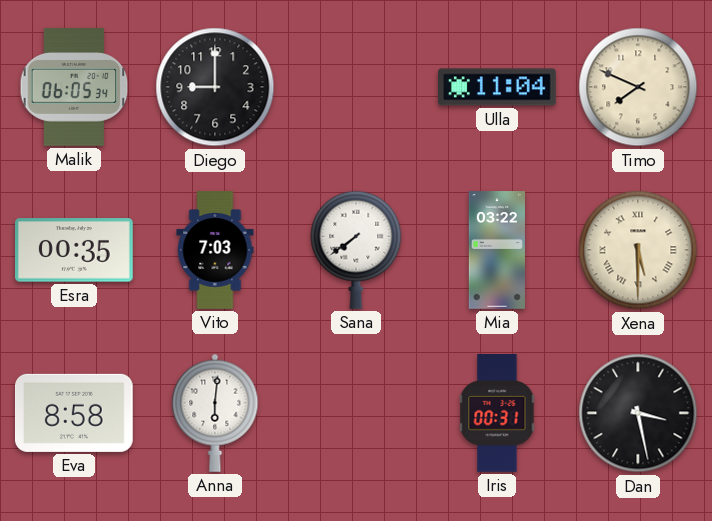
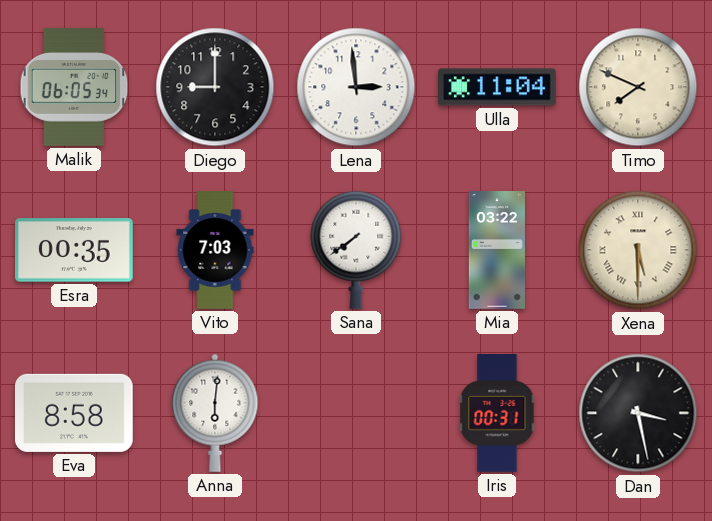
Lena: none -> 2:59
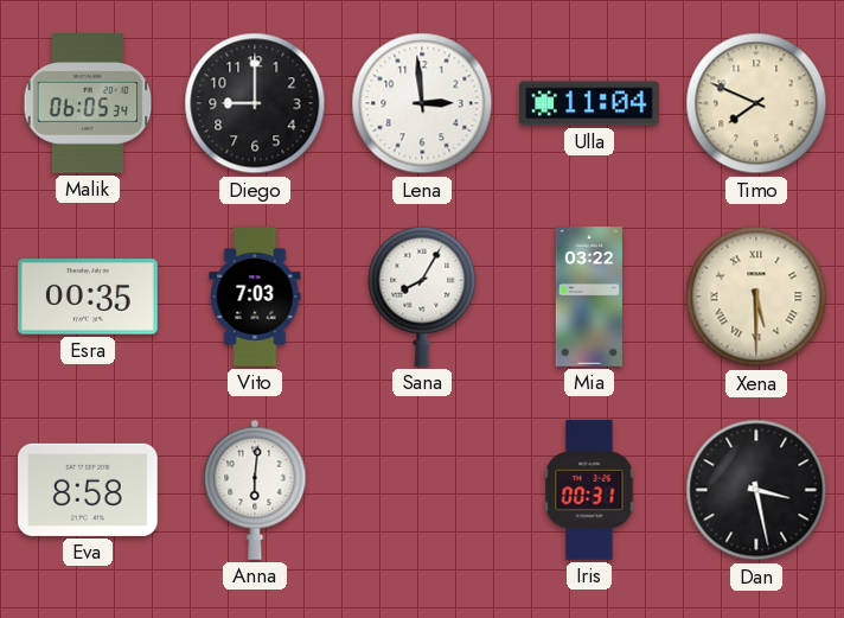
Sana: 7:39 -> 8:05
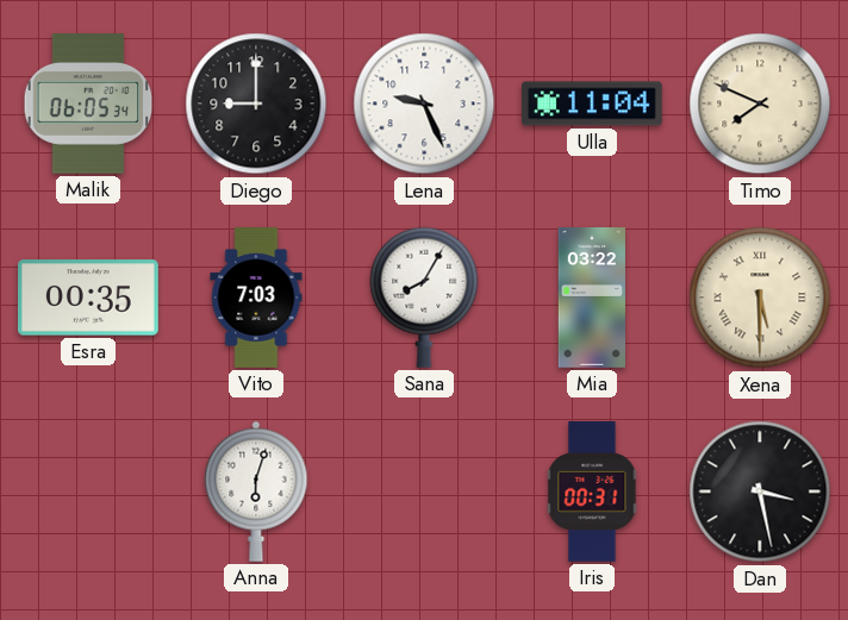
Lena: 2:59 -> 9:26
Eva: 8:58 -> none
Anna: 6:01 -> 6:03
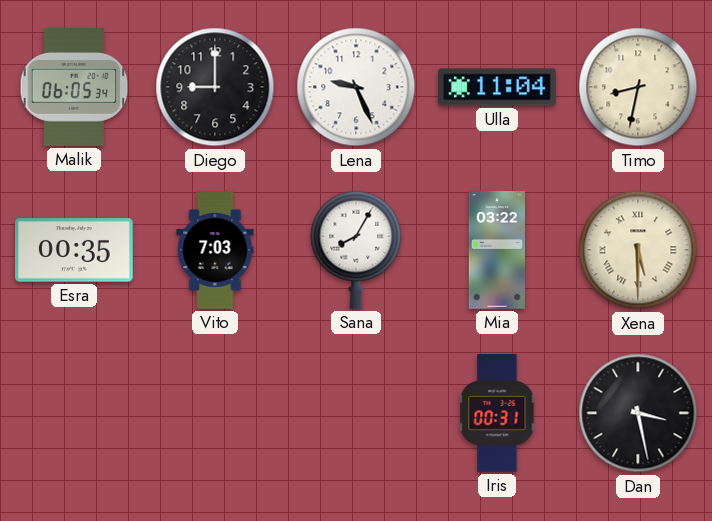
Timo: 7:49 -> 8:32
Anna: 6:03 -> none
